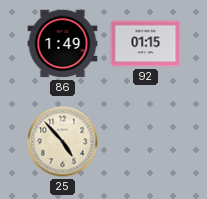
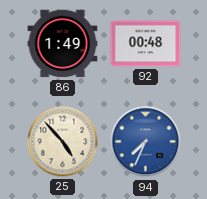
92: 01:15 -> 00:48
94: none -> 7:34
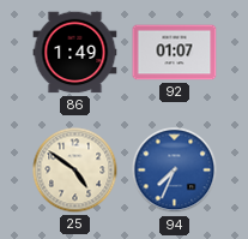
92: 00:48 -> 01:07
25: 4:53 -> 4:51
